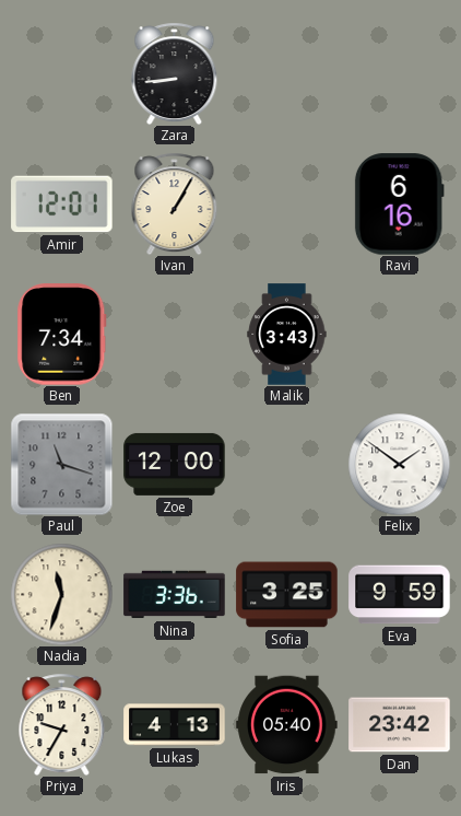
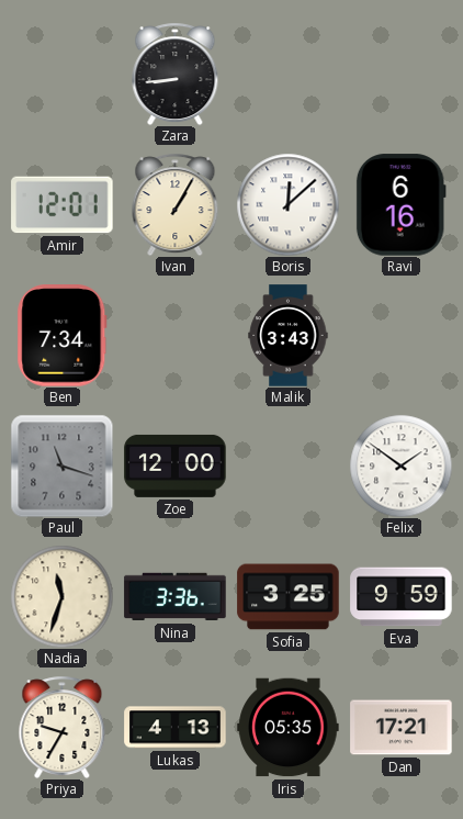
Boris: none -> 12:08
Iris: 05:40 -> 05:35
Dan: 23:42 -> 17:21
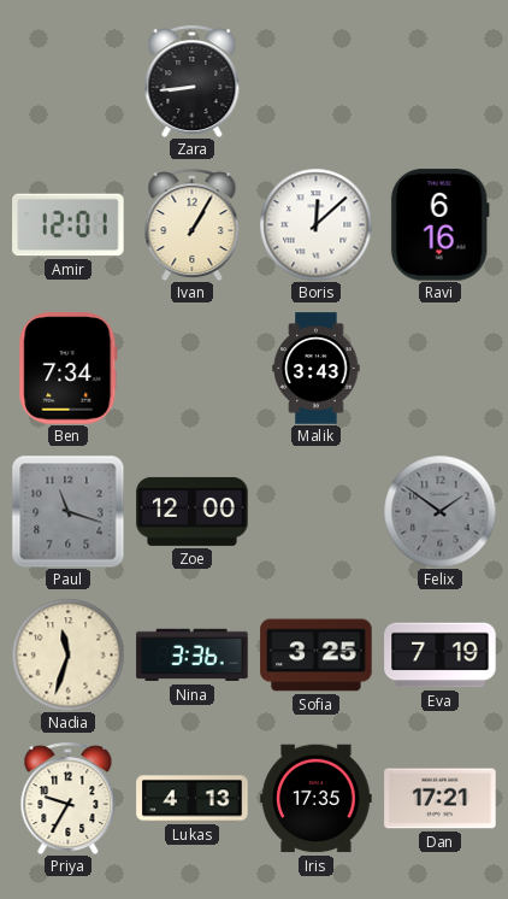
Felix dial: white -> grey
Eva: 9:59 -> 7:19
Iris: 05:35 -> 17:35
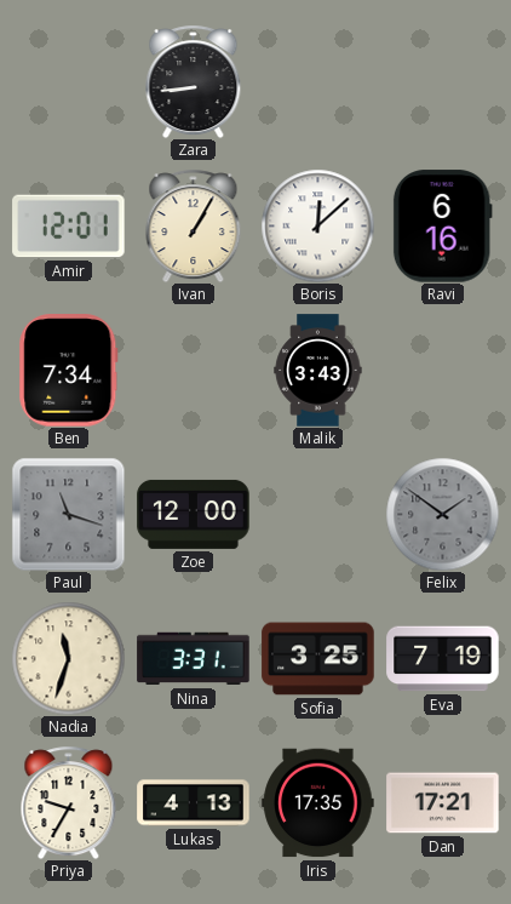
Nina: 3:36 -> 3:31
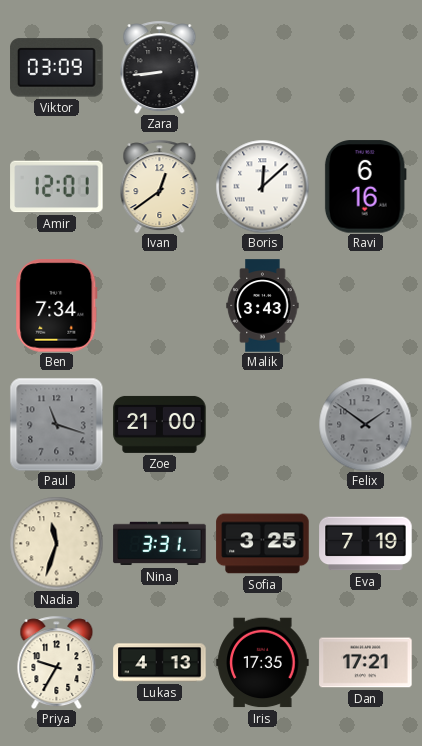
Viktor: none -> 03:09
Ivan: 1:05 -> 12:39
Zoe: 12:00 -> 21:00
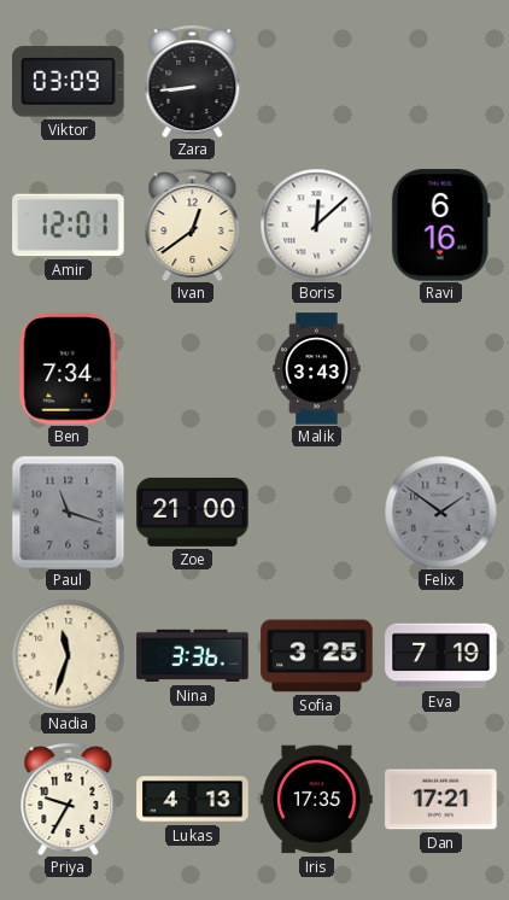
Nina: 3:31 -> 3:36
